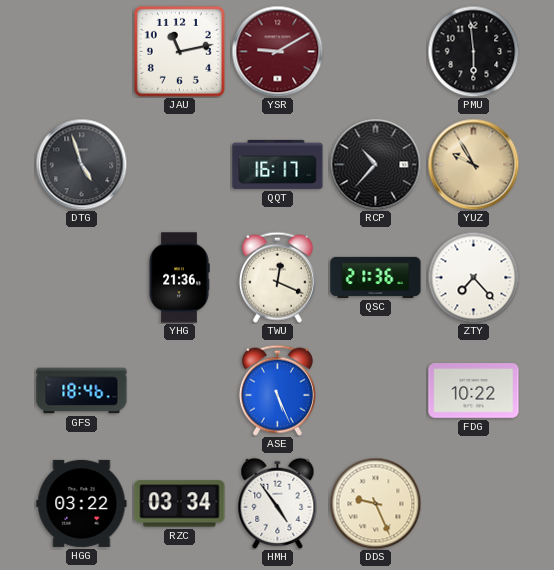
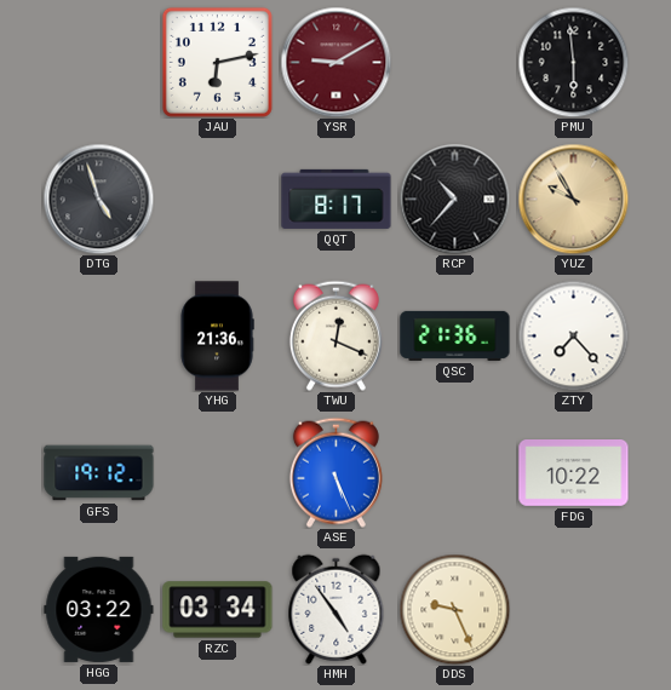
JAU: 11:13 -> 6:13
QQT: 16:17 -> 8:17
GFS: 18:46 -> 19:12
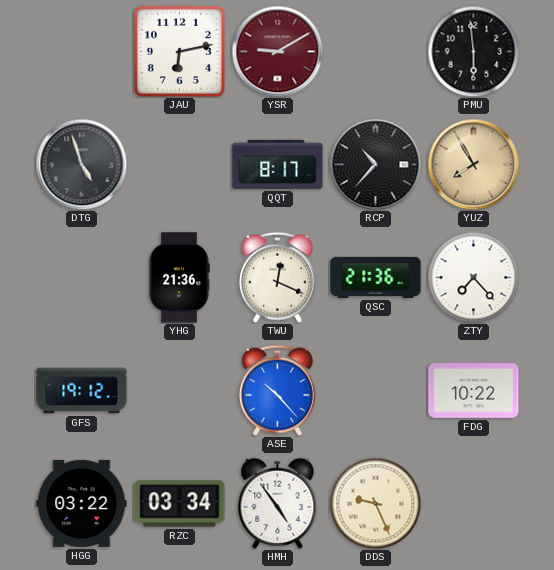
YUZ: 9:55 -> 7:55
ASE: 5:26 -> 10:23
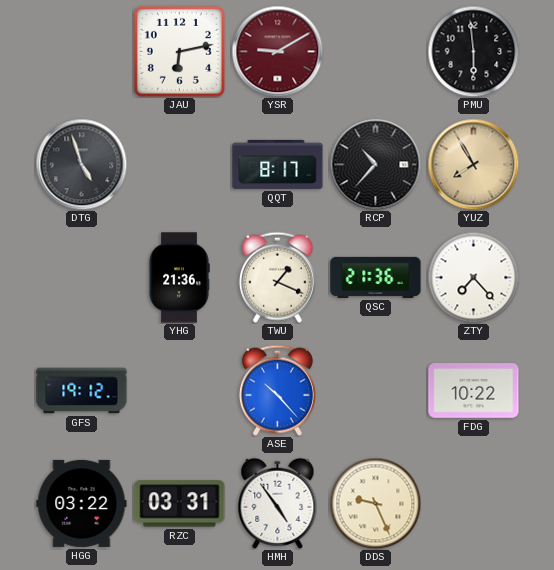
TWU: 12:19 -> 1:19
RZC: 03:34 -> 03:31
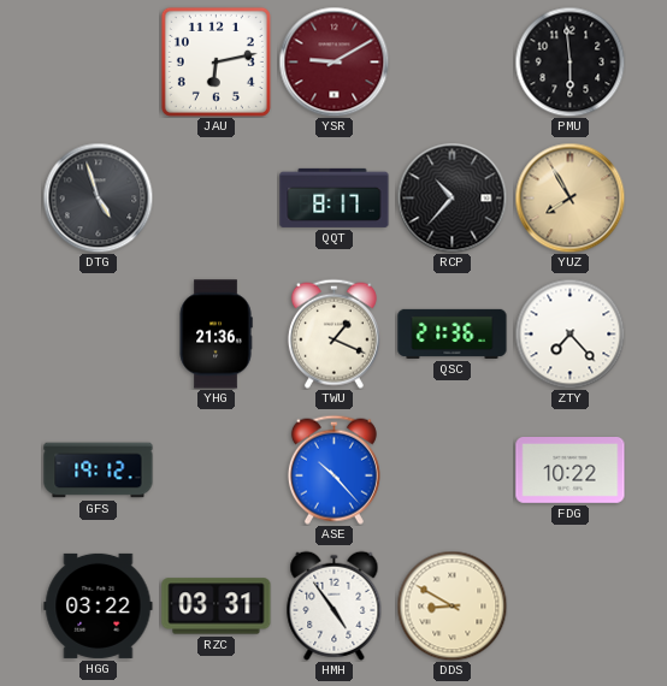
DDS: 9:26 -> 8:50
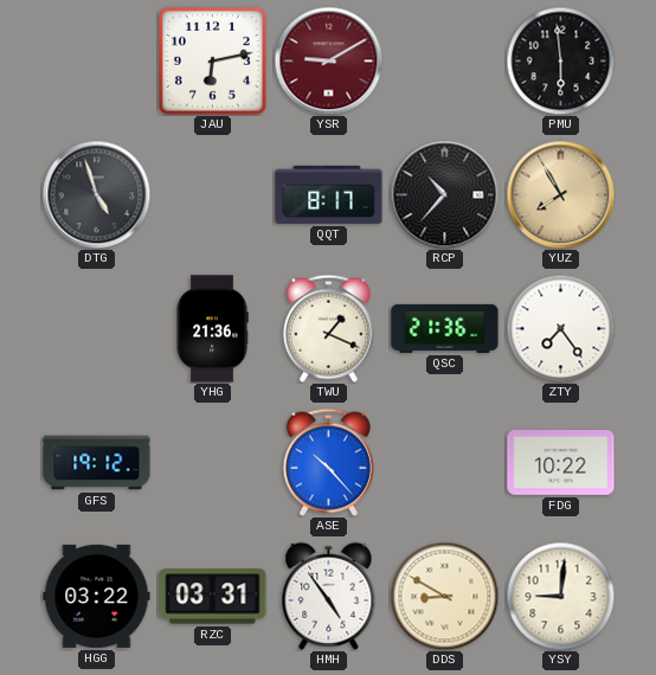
ZTY: 7:23 -> 7:24
YSY: none -> 9:01
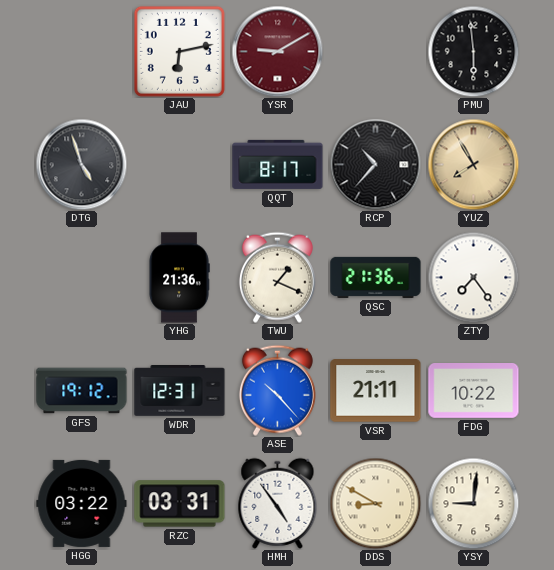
WDR: none -> 12:31
VSR: none -> 21:11
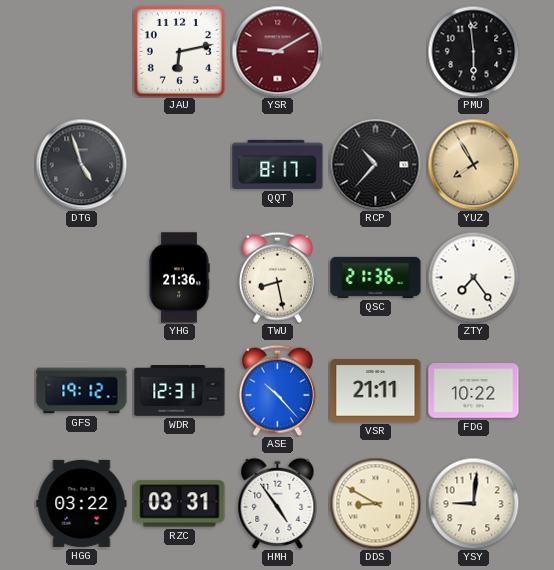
TWU: 1:19 -> 8:28
